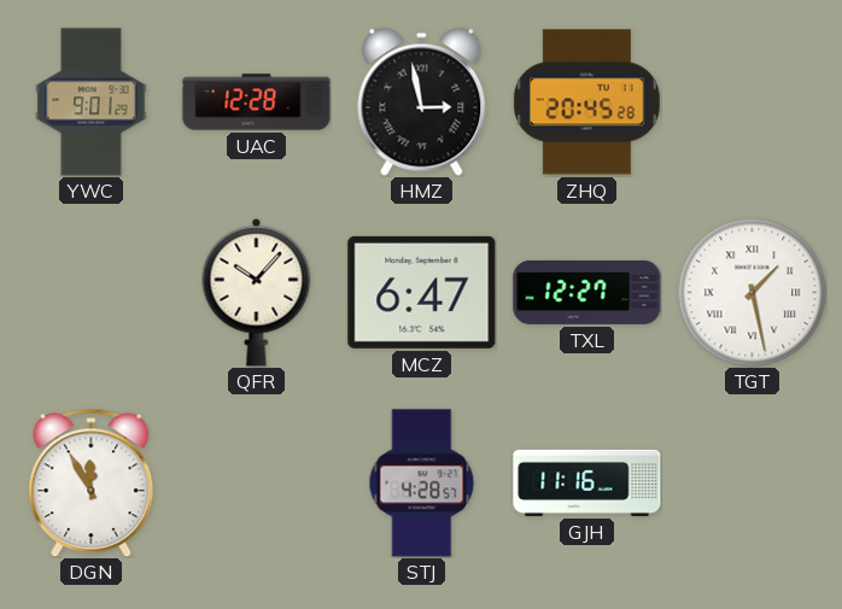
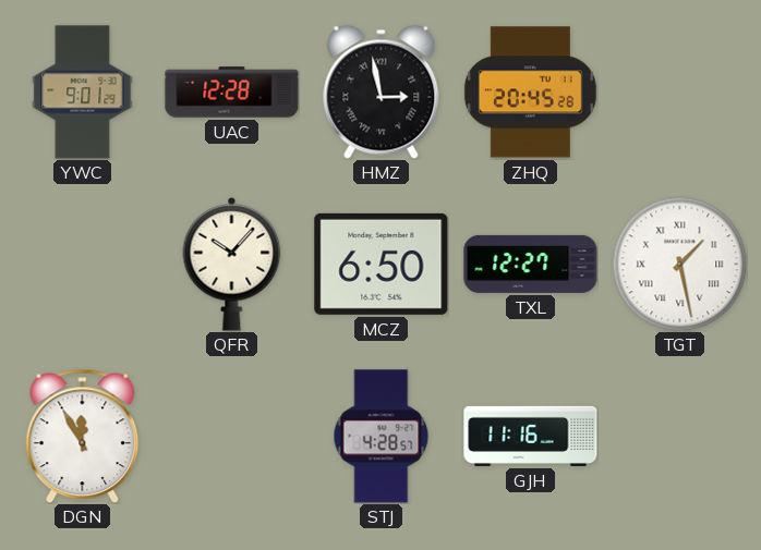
MCZ: 6:47 -> 6:50
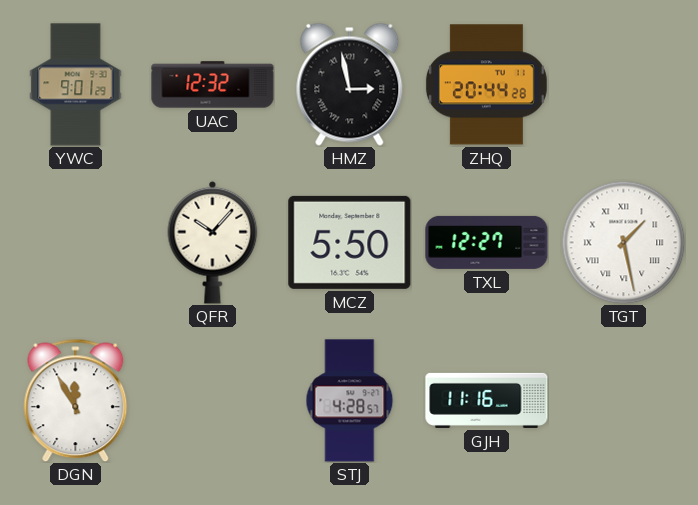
UAC: 12:28 -> 12:32
ZHQ: 20:45 -> 20:44
MCZ: 6:50 -> 5:50
